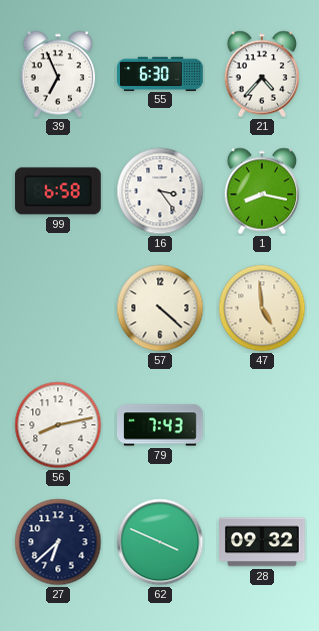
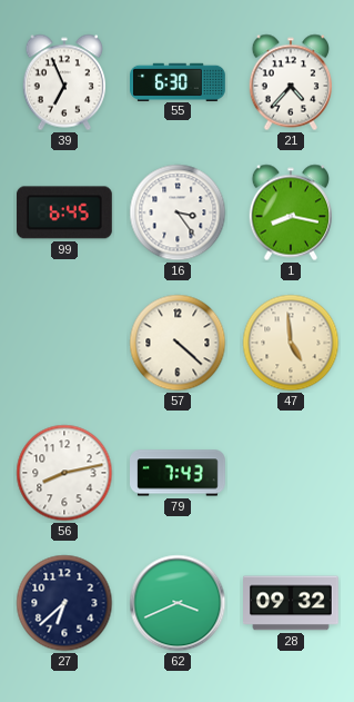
99: 6:58 -> 6:45
62: 3:49 -> 3:41
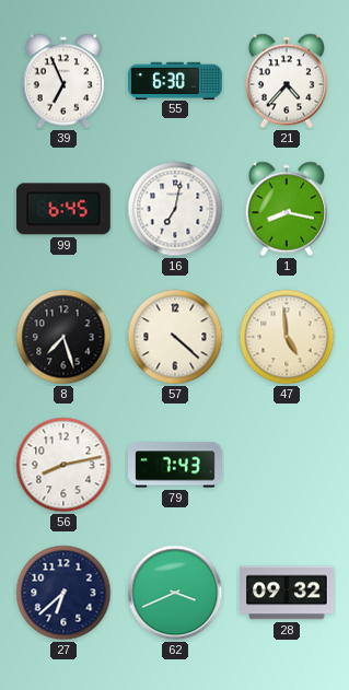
16: 3:24 -> 7:02
8: none -> 7:27
